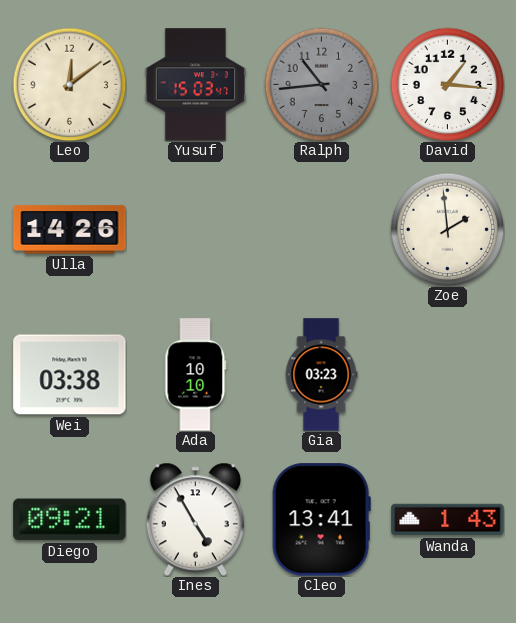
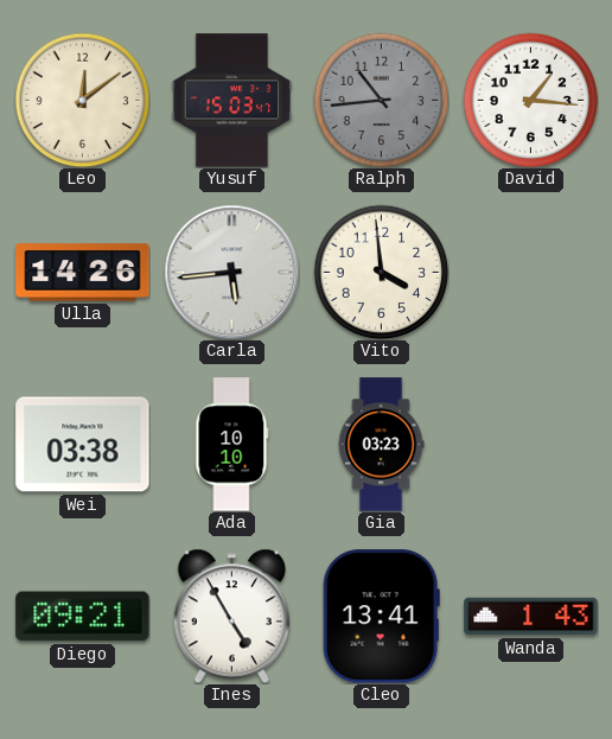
Carla: none -> 5:44
Vito: none -> 3:59
Zoe: 1:59 -> none
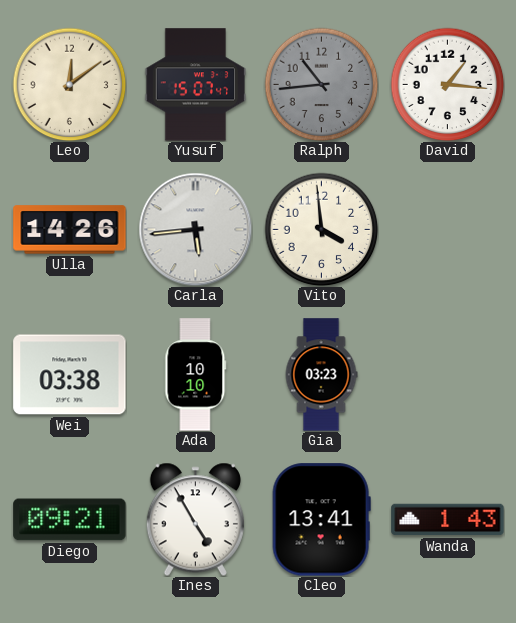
Yusuf: 15:03 -> 15:07
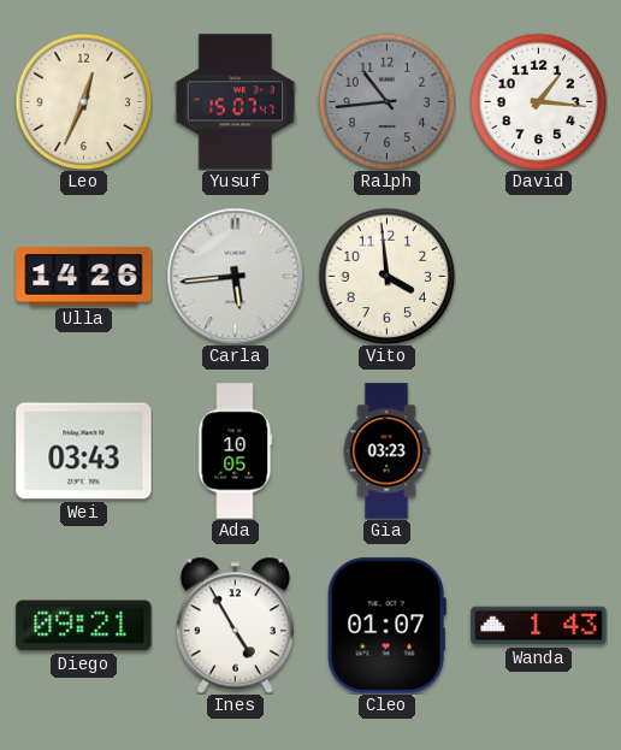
Leo: 12:09 -> 12:34
Wei: 03:38 -> 03:43
Ada: 10:10 -> 10:05
Cleo: 13:41 -> 01:07
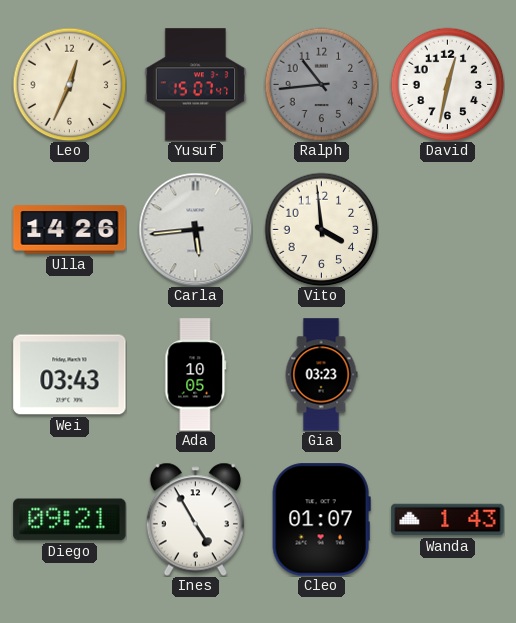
David: 1:16 -> 12:32
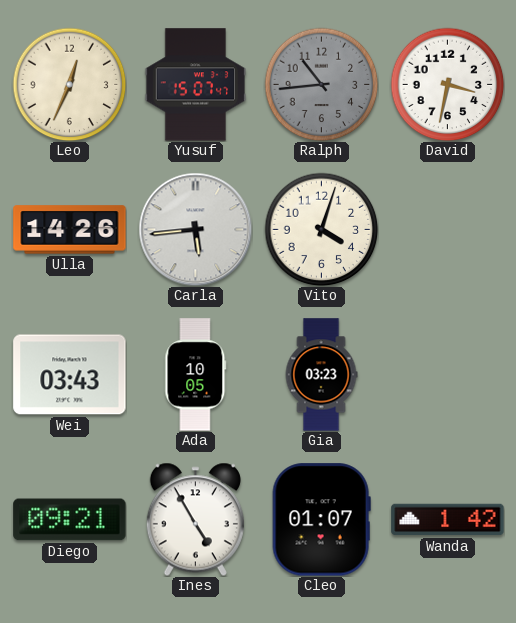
David: 12:32 -> 3:32
Vito: 3:59 -> 4:03
Wanda: 1:43 -> 1:42
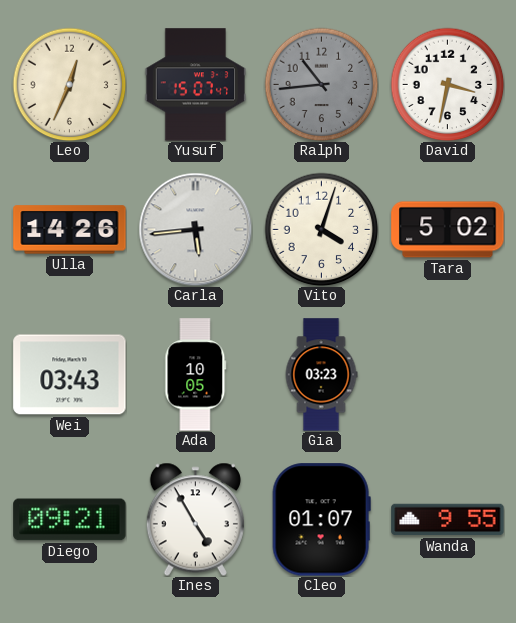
Tara: none -> 5:02
Wanda: 1:42 -> 9:55
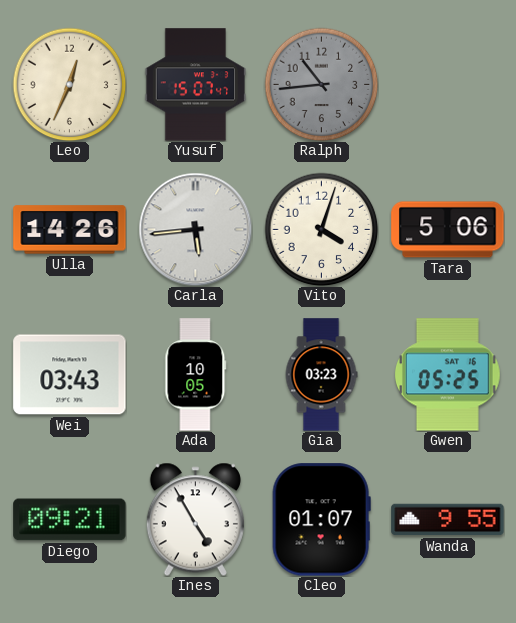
David: 3:32 -> none
Tara: 5:02 -> 5:06
Gwen: none -> 05:25
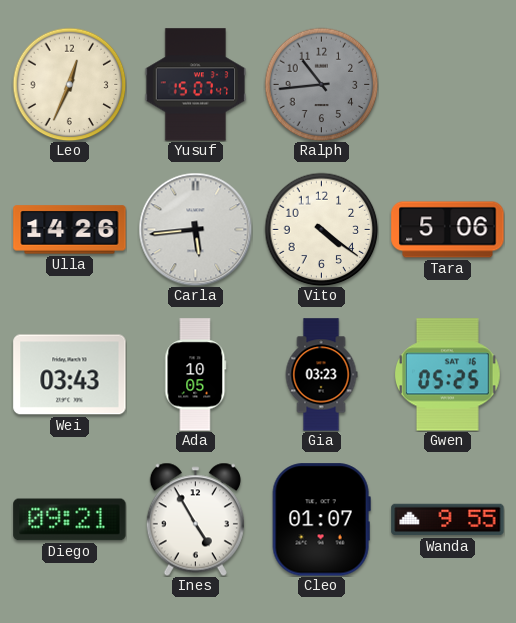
Vito: 4:03 -> 4:21
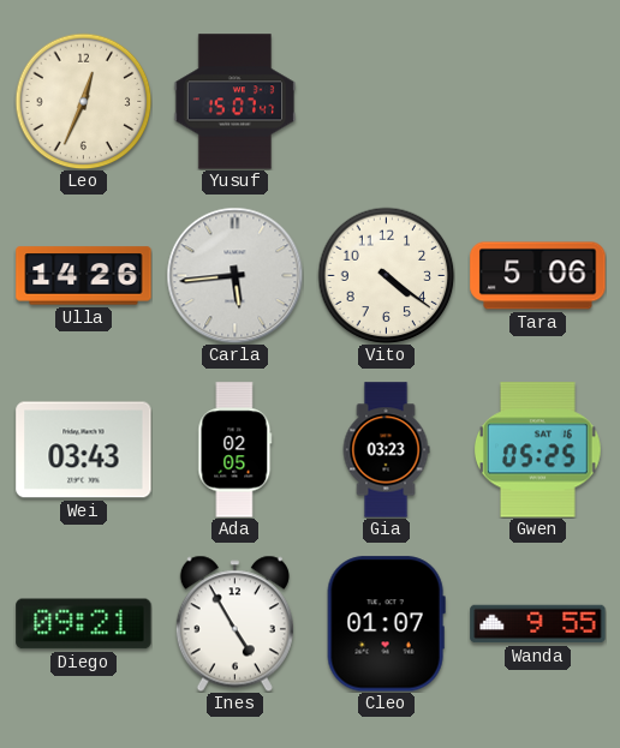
Ralph: 10:44 -> none
Ada: 10:05 -> 02:05
